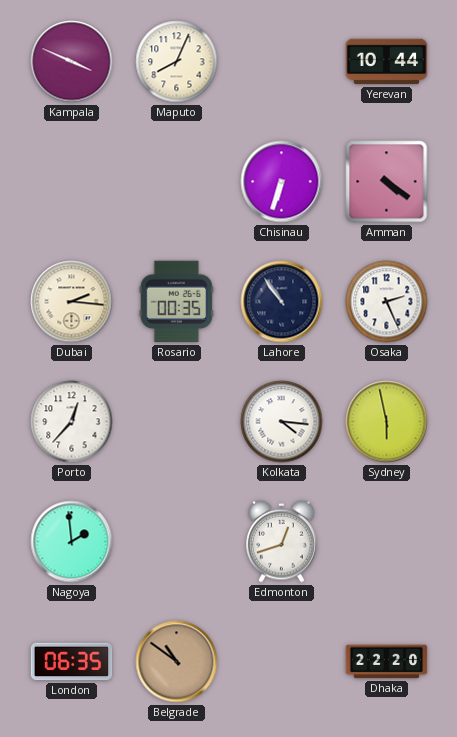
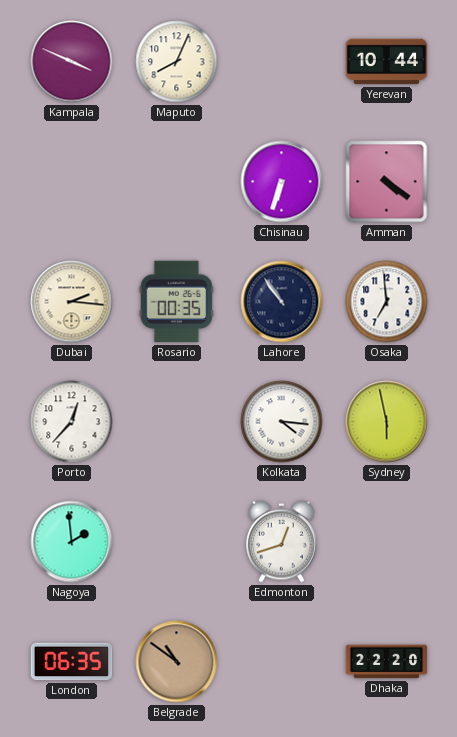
Osaka: 2:26 -> 6:59
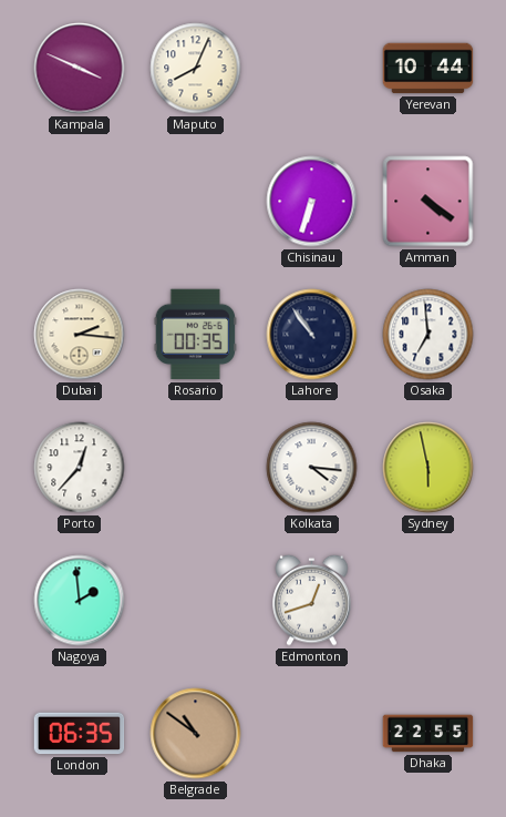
Dhaka: 22:20 -> 22:55
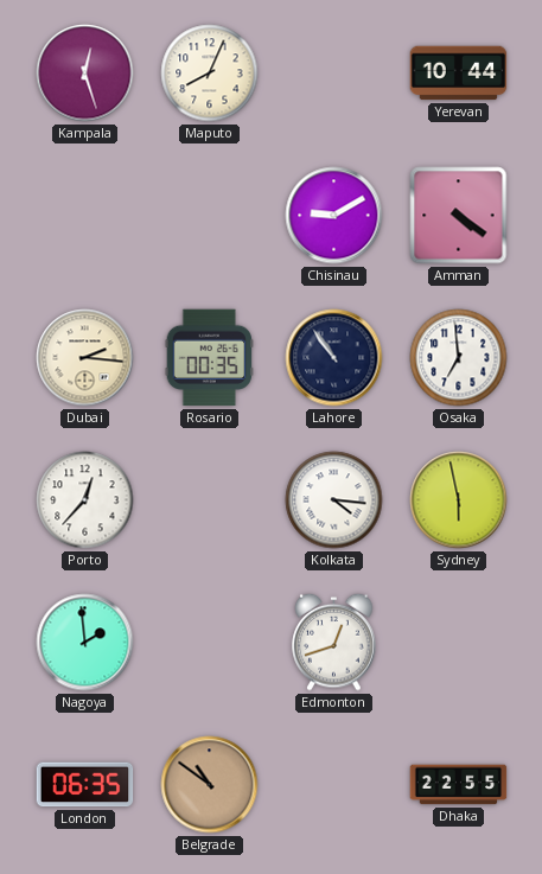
Kampala: 3:49 -> 12:27
Chisinau: 6:33 -> 9:10
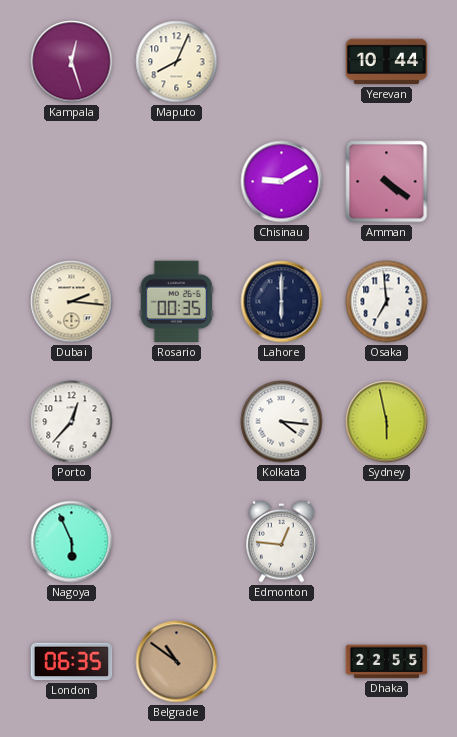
Lahore: 10:54 -> 6:00
Nagoya: 1:59 -> 5:56
Edmonton: 12:42 -> 12:46
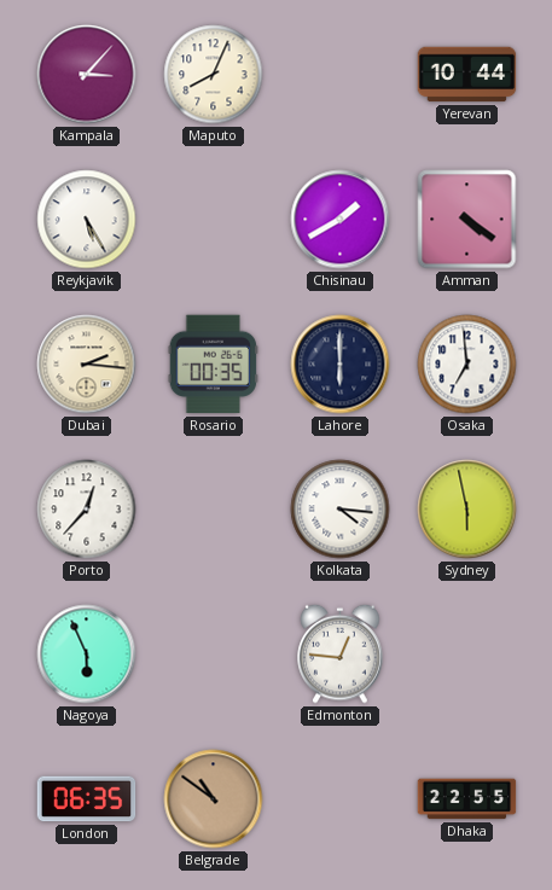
Kampala: 12:27 -> 3:07
Reykjavik: none -> 5:25
Chisinau: 9:10 -> 1:40
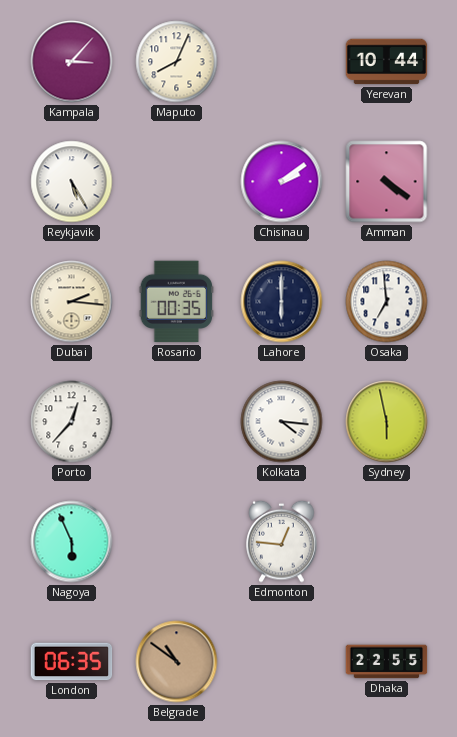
Chisinau: 1:40 -> 2:09
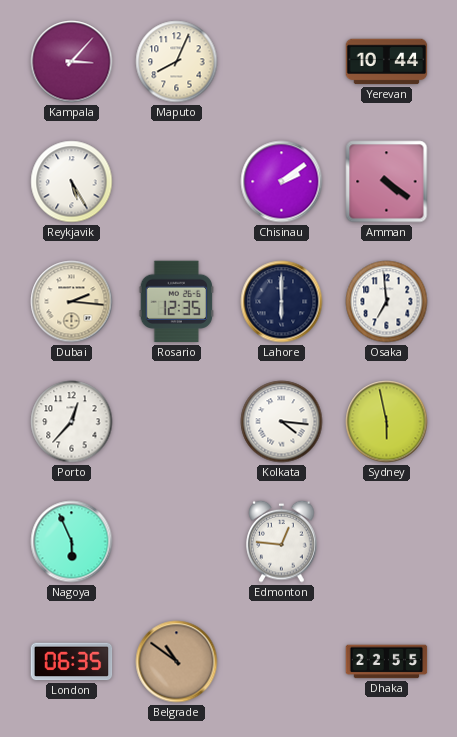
Rosario: 00:35 -> 12:35
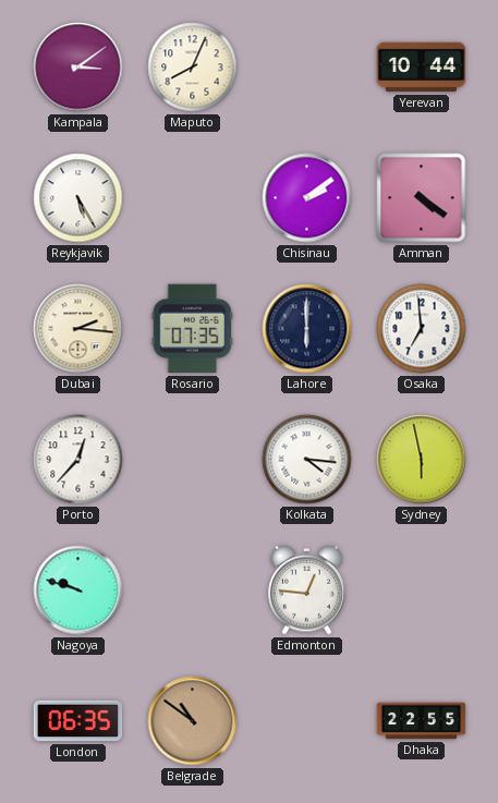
Kampala: 3:07 -> 3:09
Rosario: 12:35 -> 07:35
Nagoya: 5:56 -> 9:48
